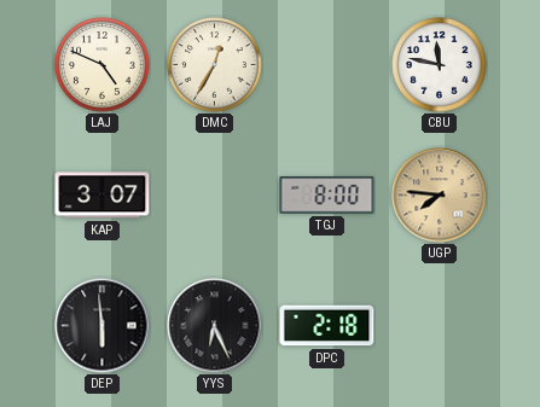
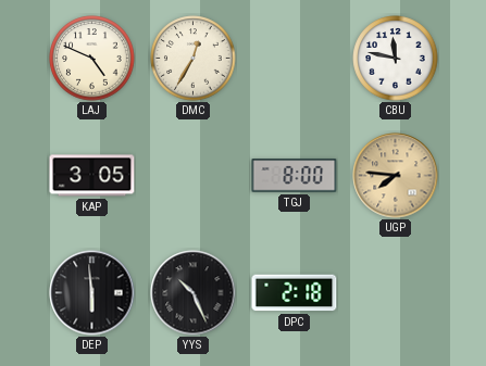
KAP: 3:07 -> 3:05
YYS: 6:26 -> 10:26
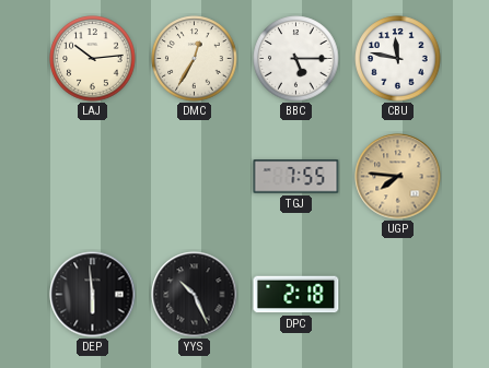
LAJ: 4:49 -> 10:14
BBC: none -> 5:15
KAP: 3:05 -> none
TGJ: 8:00 -> 7:55
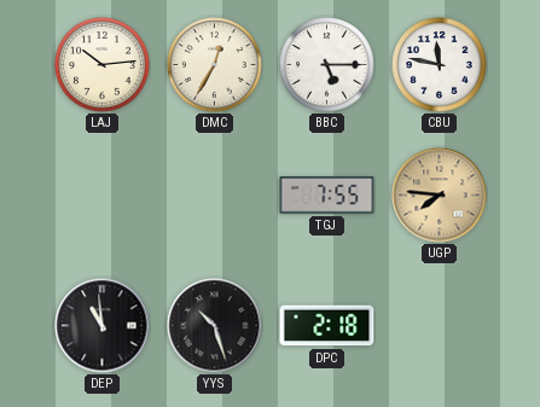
DEP: 5:59 -> 10:59
YYS: 10:26 -> 10:27
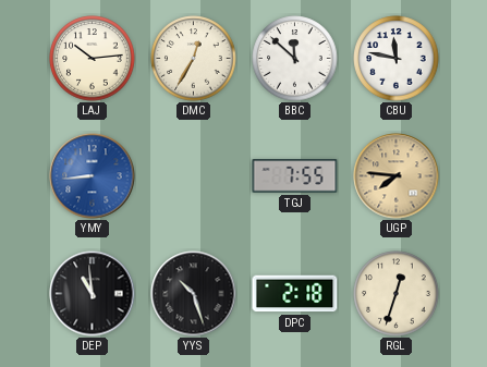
BBC: 5:15 -> 11:52
YMY: none -> 8:44
RGL: none -> 12:33
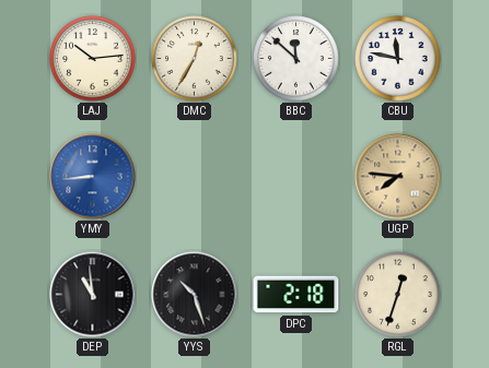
TGJ: 7:55 -> none
